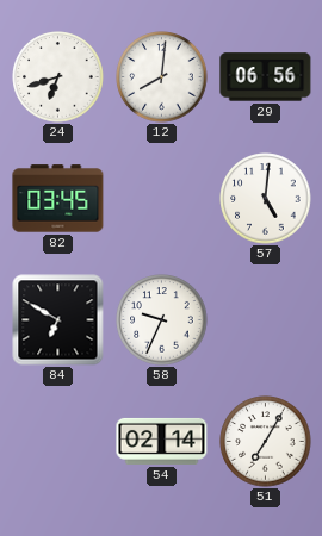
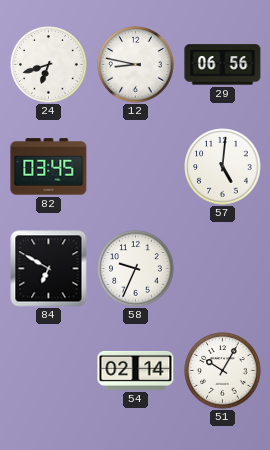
12: 8:01 -> 8:47
51: 7:05 -> 10:05
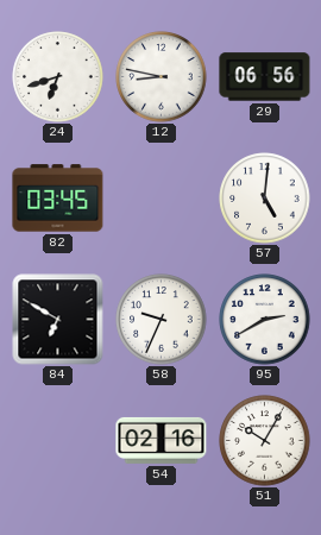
95: none -> 2:40
54: 02:14 -> 02:16
